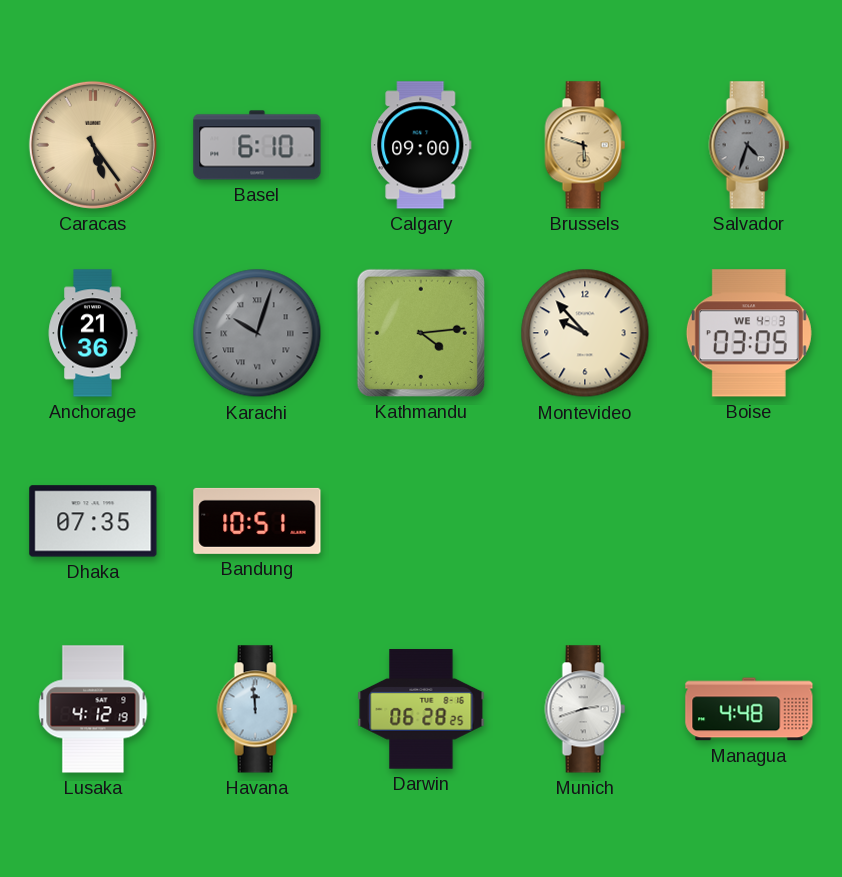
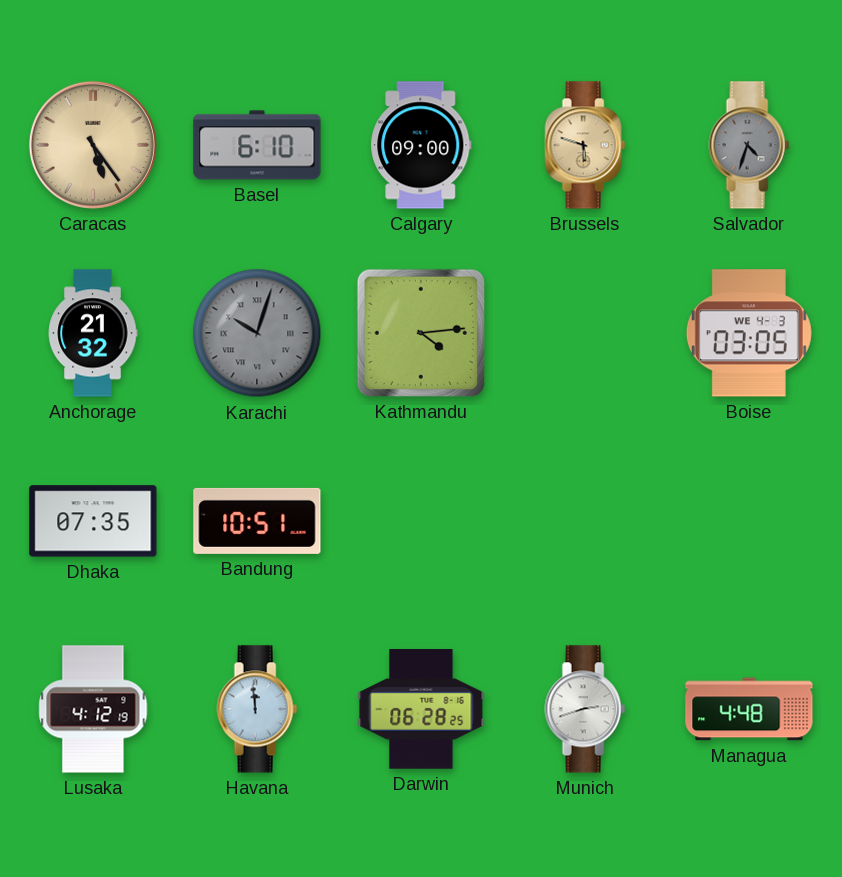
Anchorage: 21:36 -> 21:32
Montevideo: 9:53 -> none
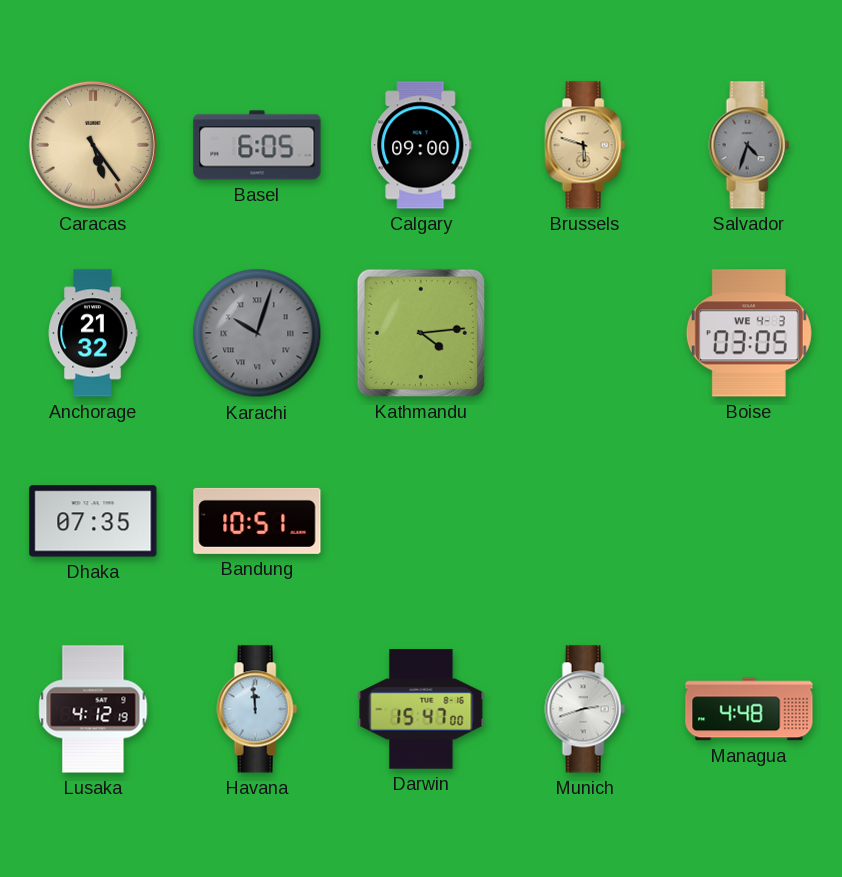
Basel: 6:10 -> 6:05
Darwin: 06:28 -> 15:47
